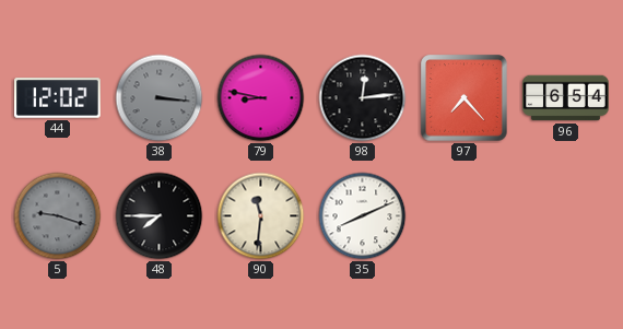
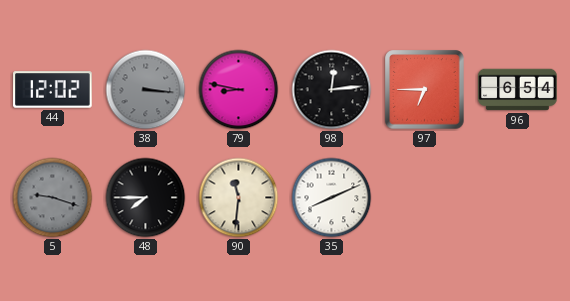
97: 7:23 -> 6:45
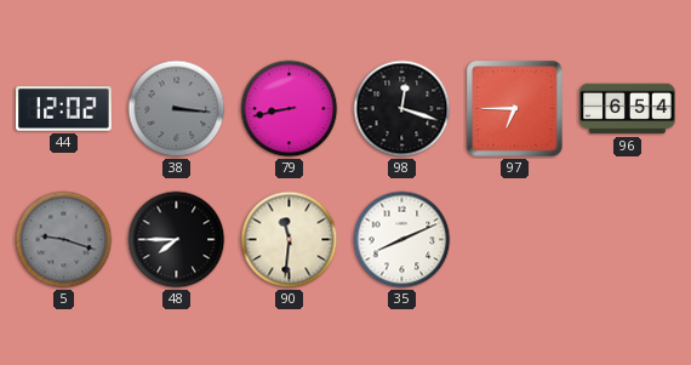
79: 8:47 -> 8:43
98: 12:14 -> 12:18
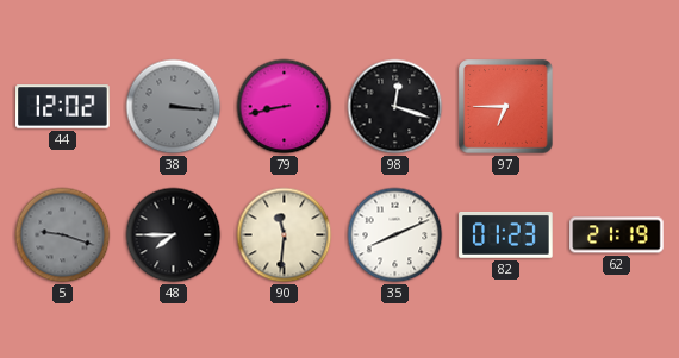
96: 6:54 -> none
82: none -> 01:23
62: none -> 21:19
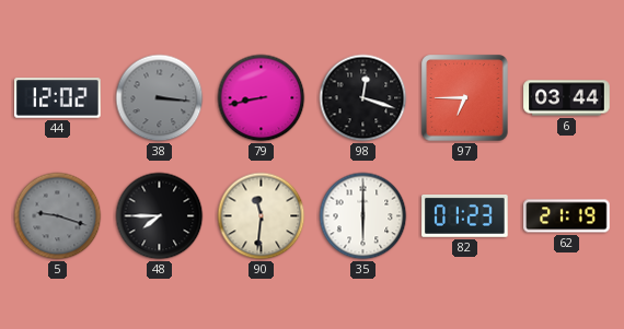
6: none -> 03:44
35: 8:11 -> 6:00
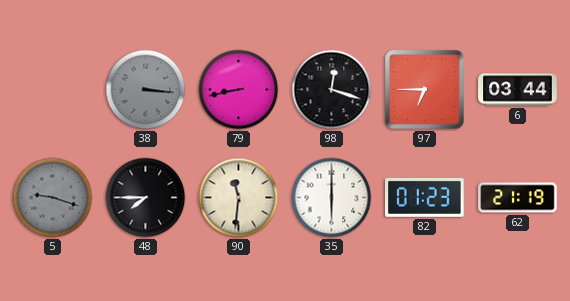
44: 12:02 -> none
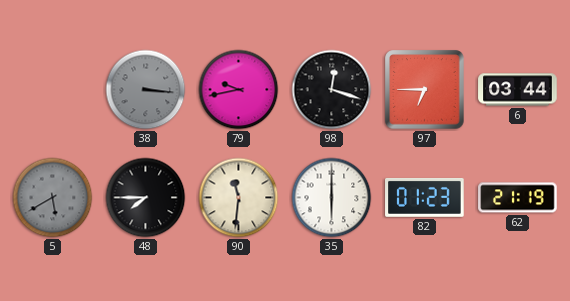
79: 8:43 -> 9:43
5: 9:18 -> 5:40
